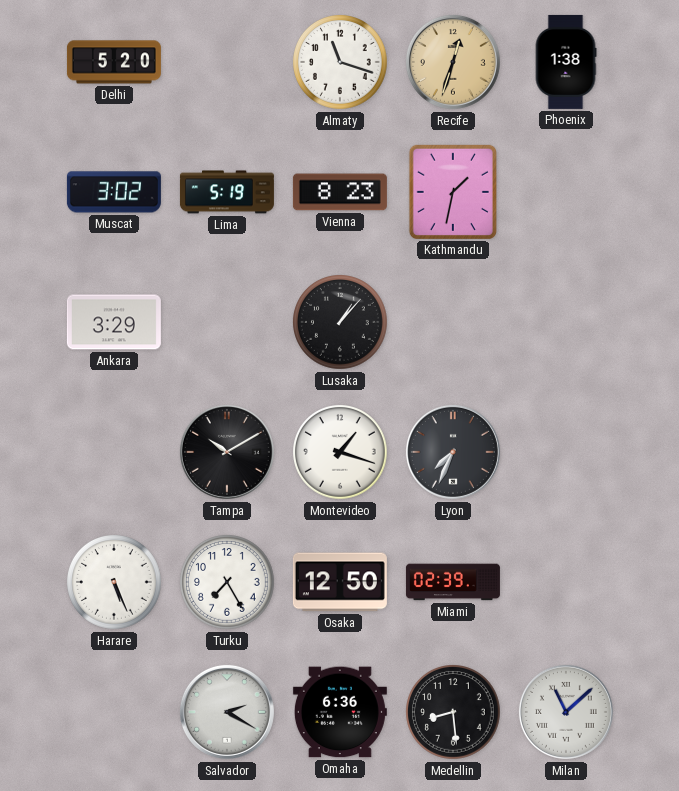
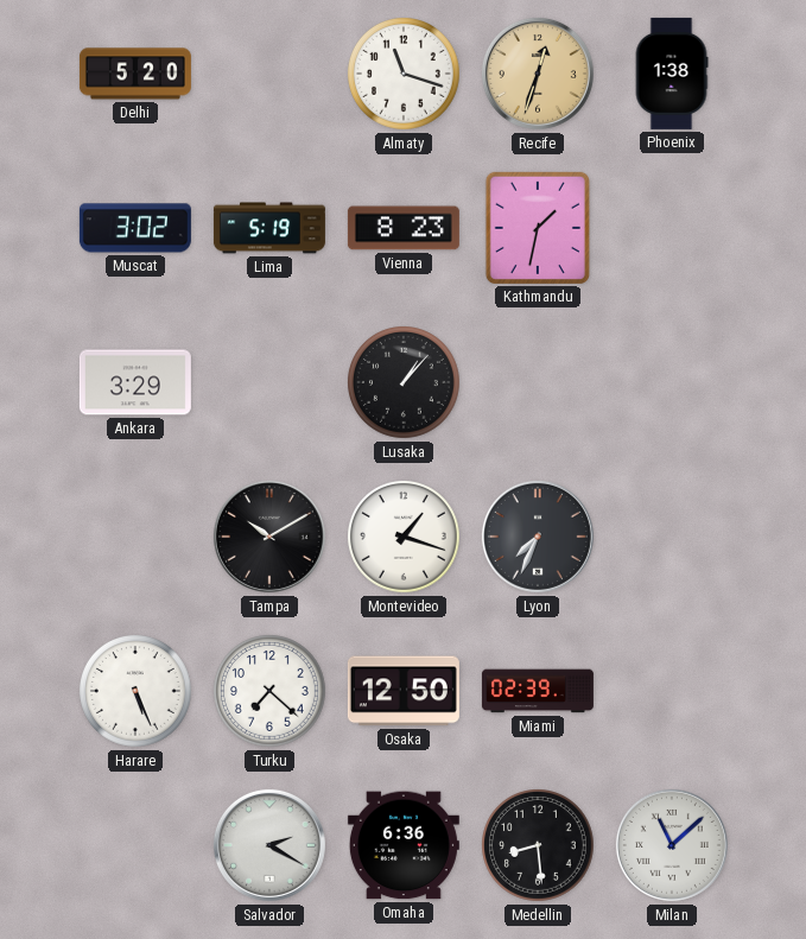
Turku: 7:25 -> 7:22
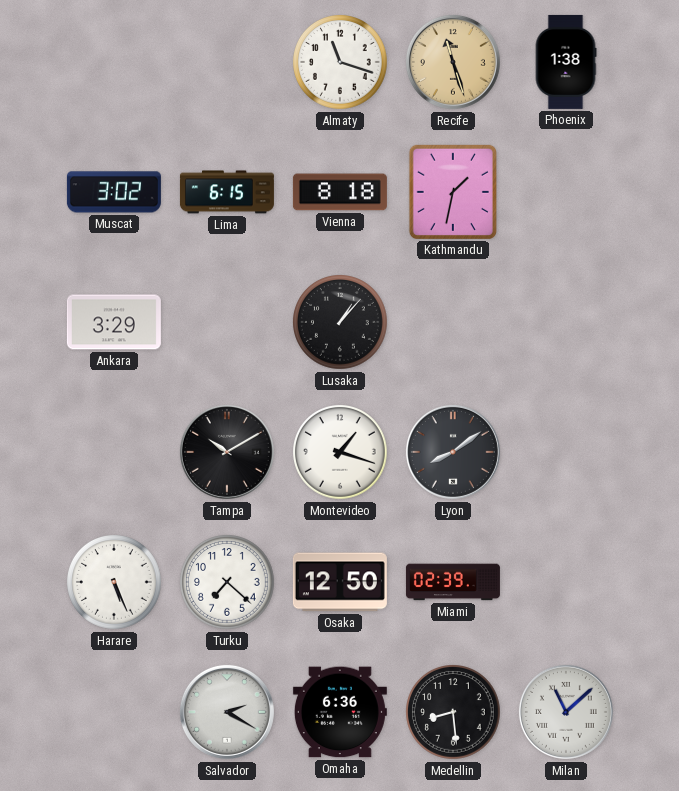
Delhi: 5:20 -> none
Recife: 12:33 -> 11:27
Lima: 5:19 -> 6:15
Vienna: 8:23 -> 8:18
Lyon: 7:34 -> 8:09
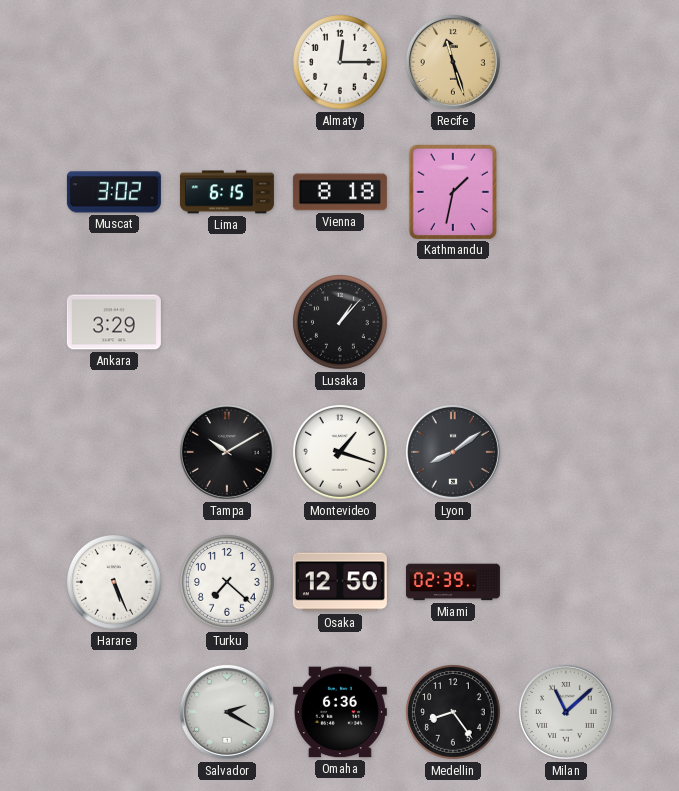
Almaty: 11:18 -> 12:15
Phoenix: 1:38 -> none
Medellin: 8:29 -> 8:24
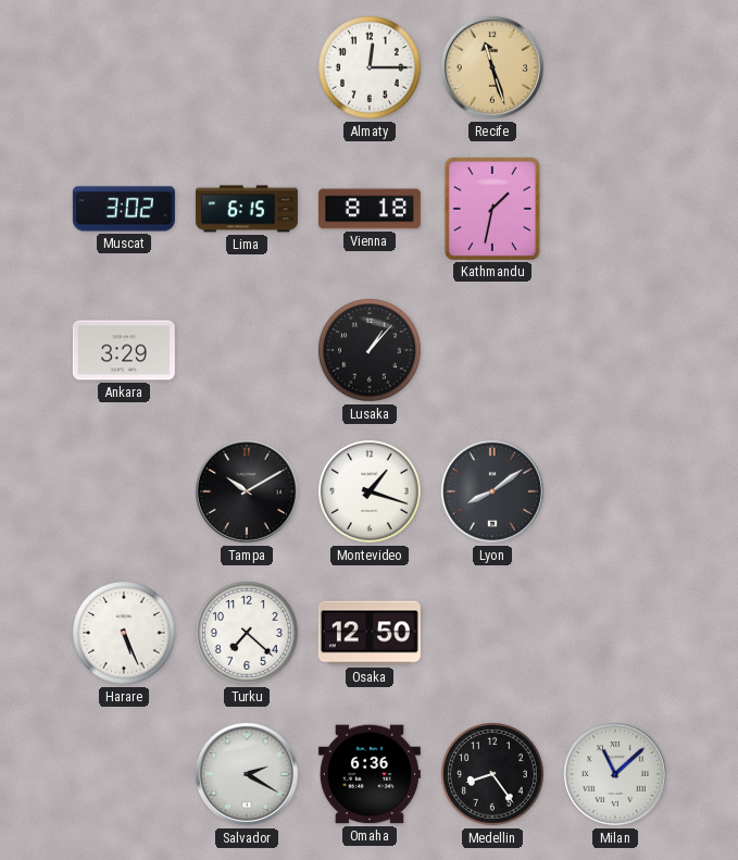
Miami: 02:39 -> none
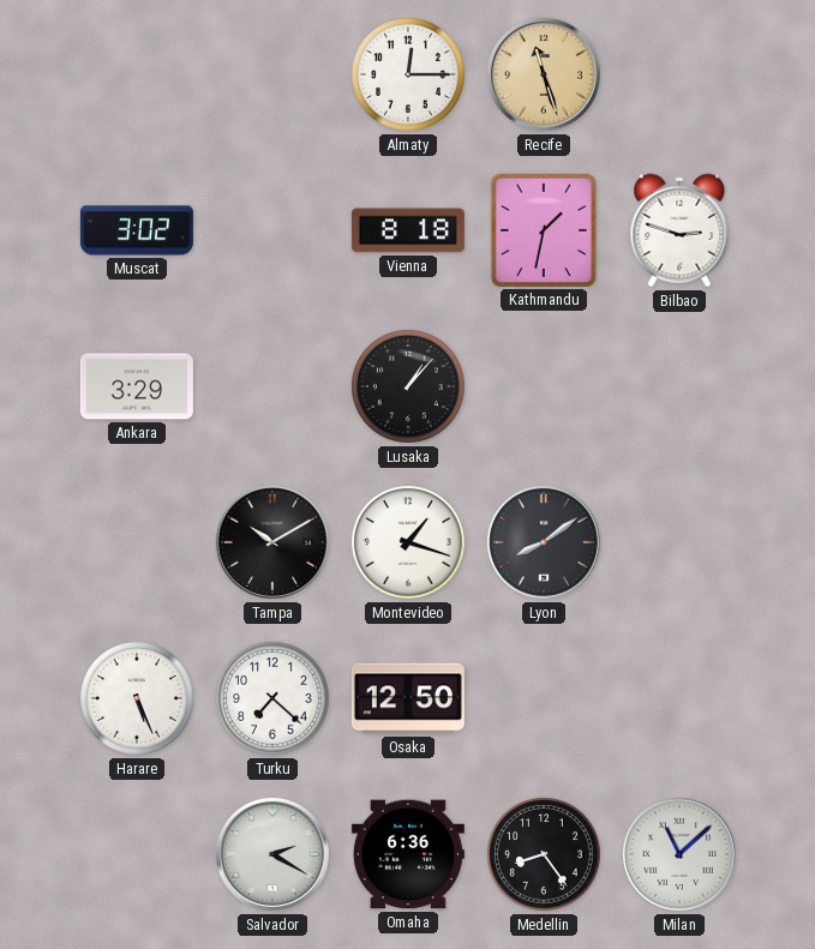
Lima: 6:15 -> none
Bilbao: none -> 2:48
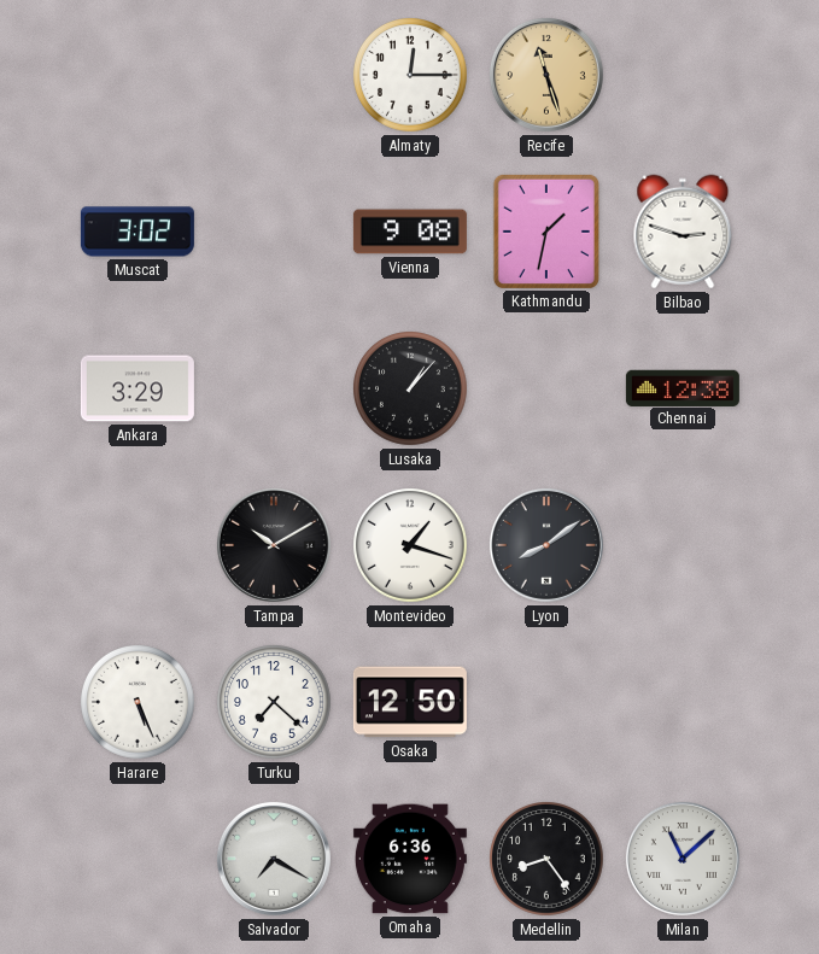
Vienna: 8:18 -> 9:08
Chennai: none -> 12:38
Salvador: 2:20 -> 7:20
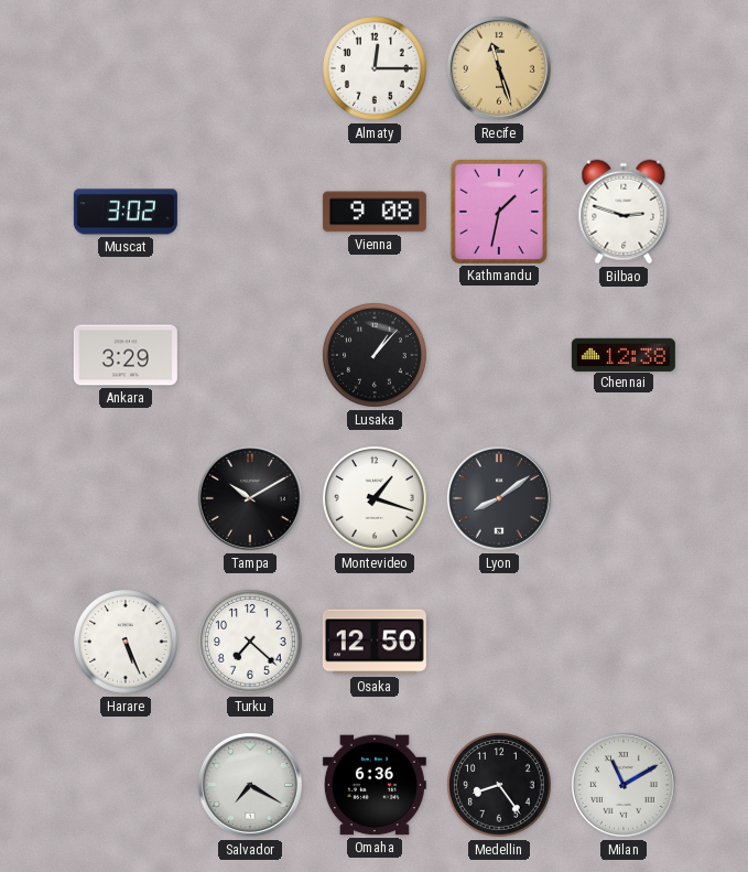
Milan: 11:08 -> 11:10
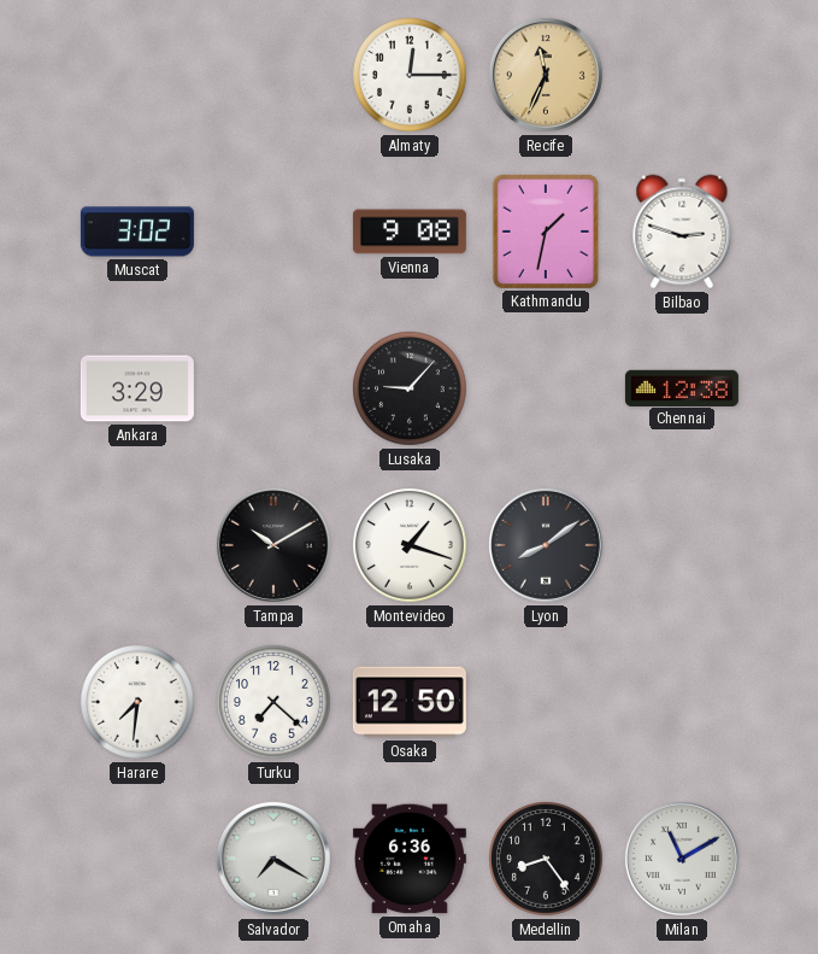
Recife: 11:27 -> 11:34
Lusaka: 1:07 -> 9:07
Harare: 5:26 -> 7:31
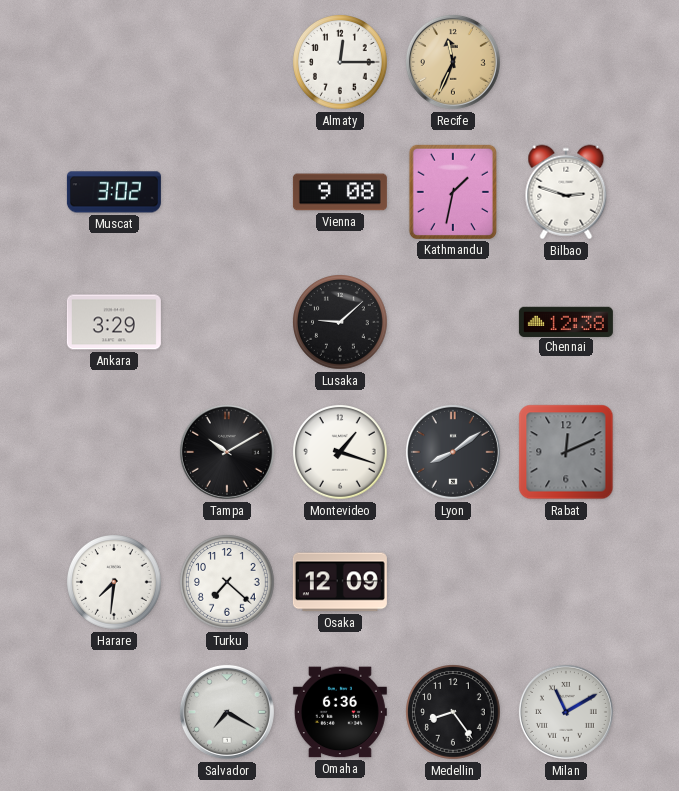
Lusaka: 9:07 -> 9:08
Rabat: none -> 12:11
Osaka: 12:50 -> 12:09
